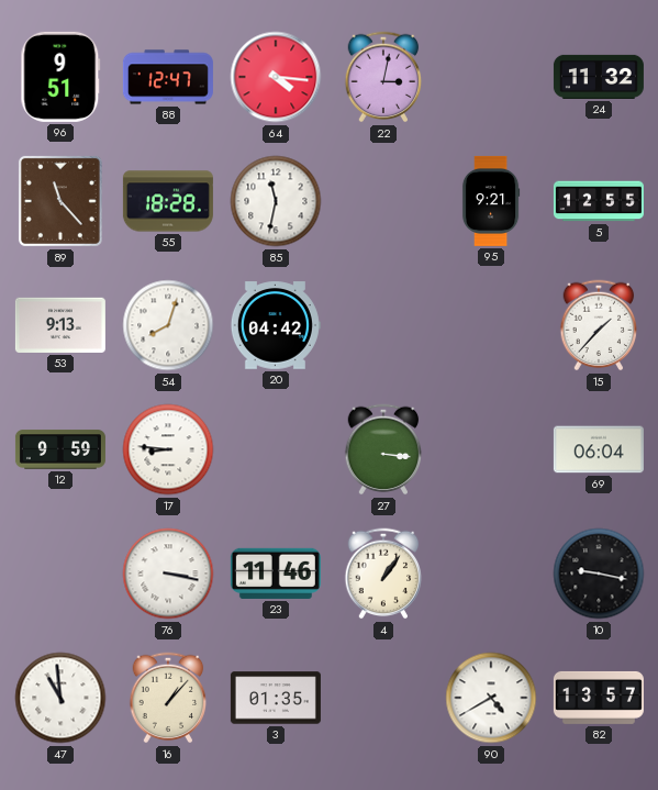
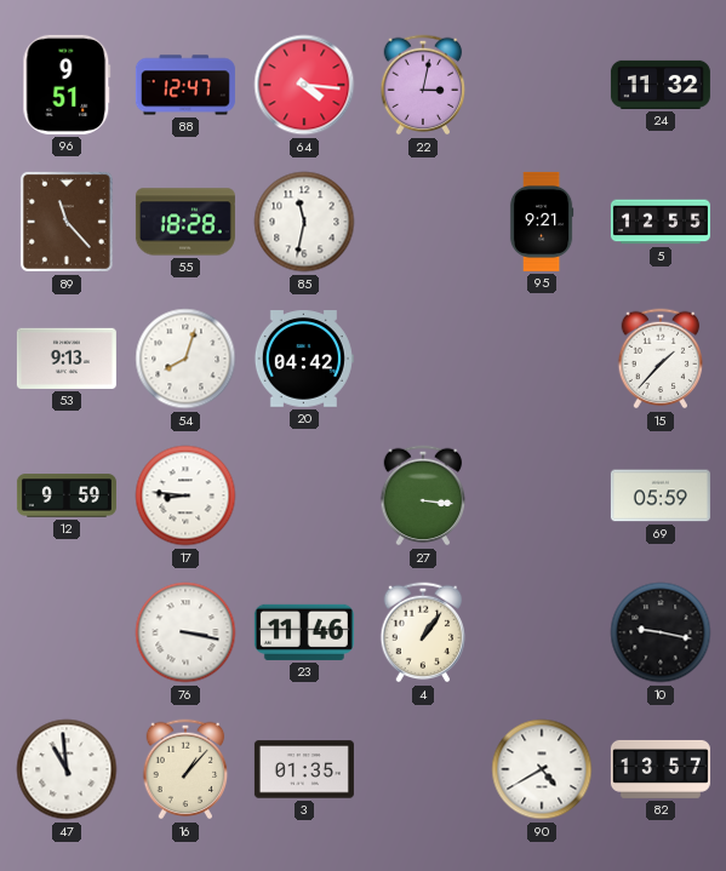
69: 06:04 -> 05:59
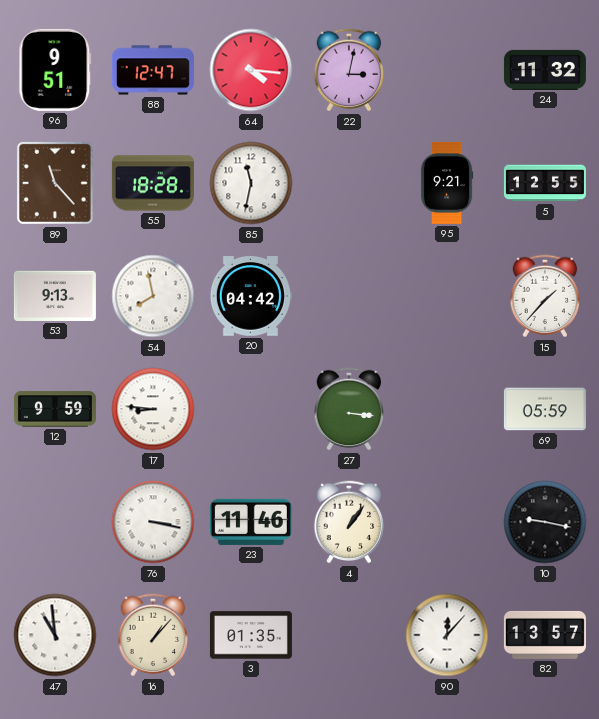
54: 8:03 -> 7:58
90: 4:40 -> 12:07
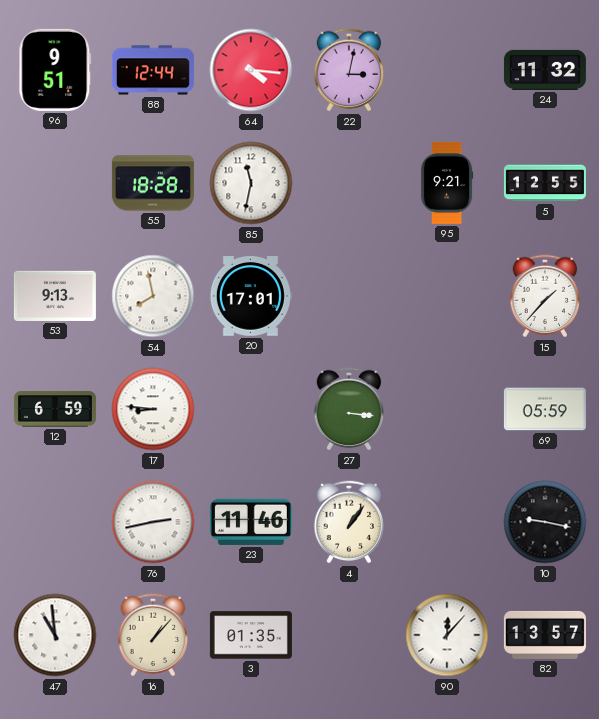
88: 12:47 -> 12:44
89: 11:23 -> none
20: 04:42 -> 17:01
12: 9:59 -> 6:59
76: 3:17 -> 2:43
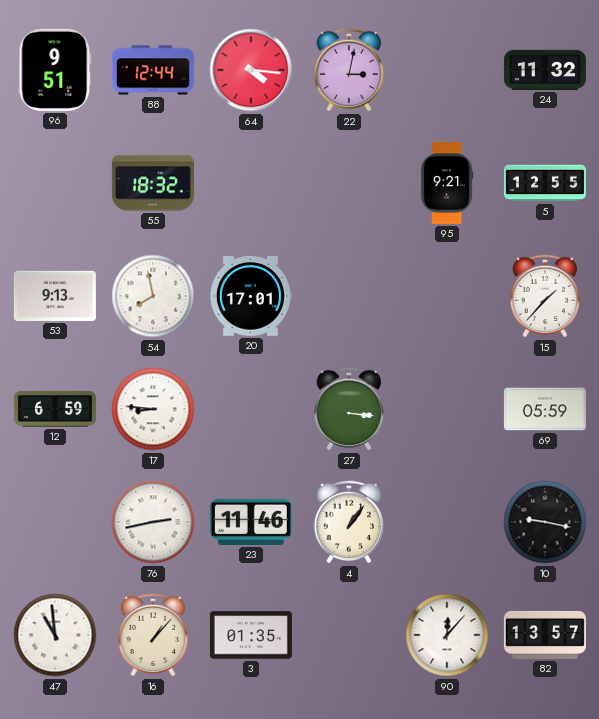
55: 18:28 -> 18:32
85: 11:32 -> none
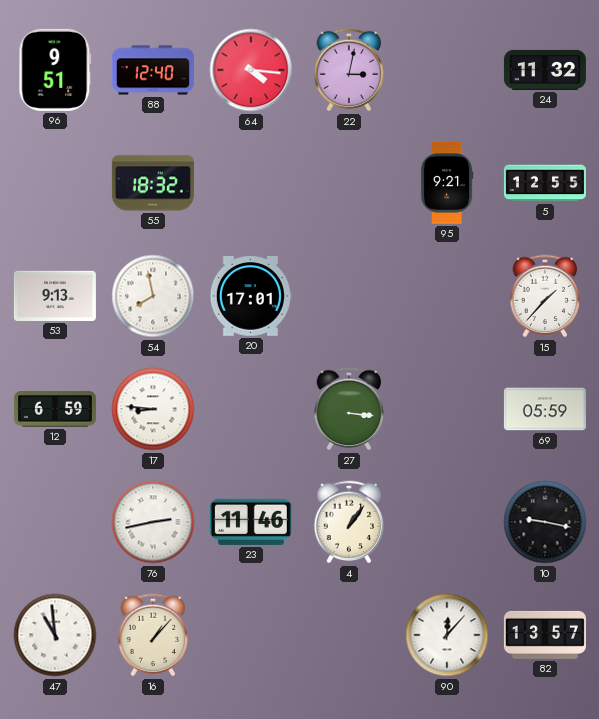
88: 12:44 -> 12:40
3: 01:35 -> none
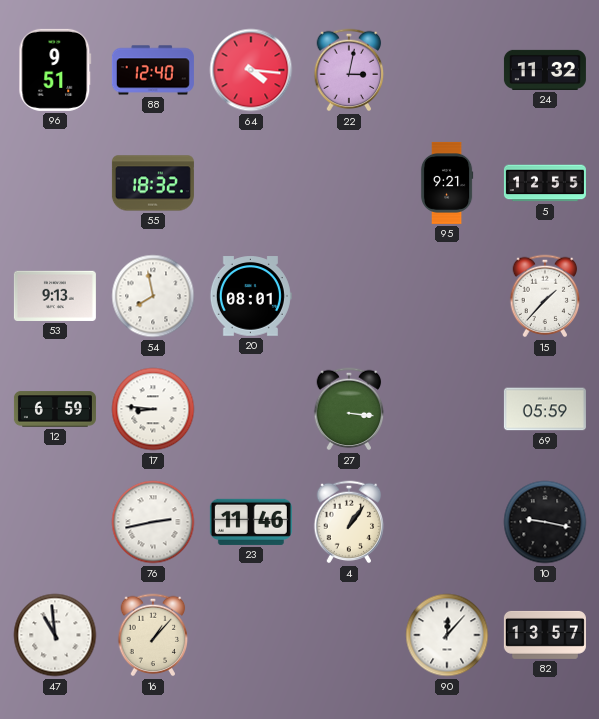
20: 17:01 -> 08:01
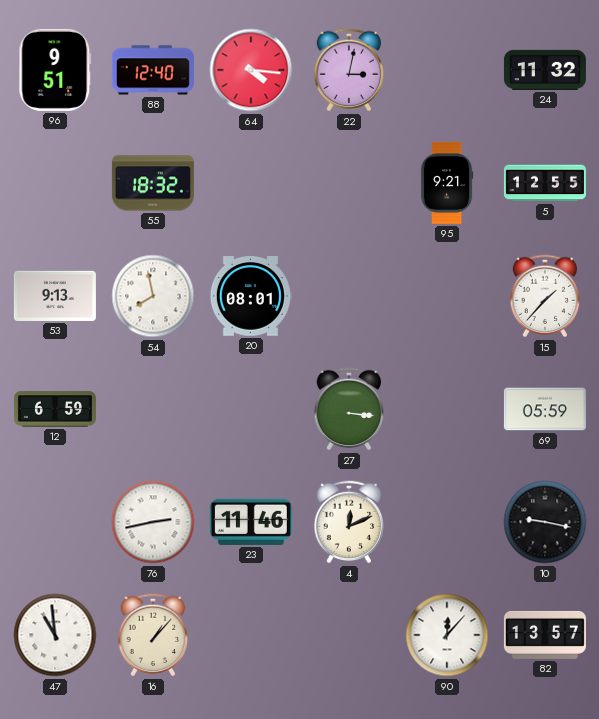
17: 8:46 -> none
4: 1:06 -> 12:11
